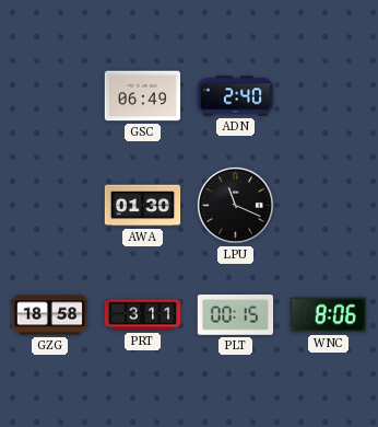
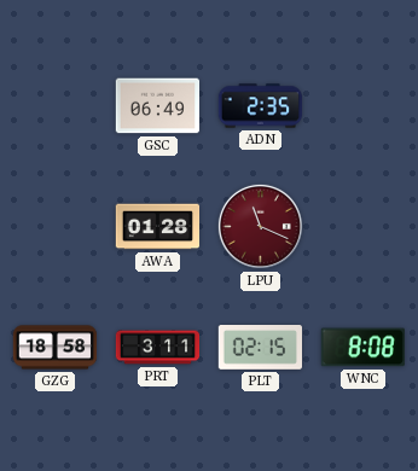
ADN: 2:40 -> 2:35
AWA: 01:30 -> 01:28
LPU dial: black -> burgundy
PLT: 00:15 -> 02:15
WNC: 8:06 -> 8:08
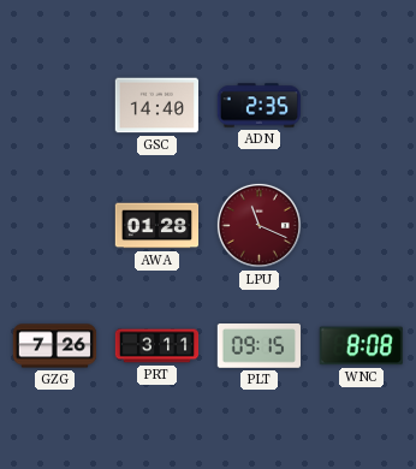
GSC: 06:49 -> 14:40
GZG: 18:58 -> 7:26
PLT: 02:15 -> 09:15
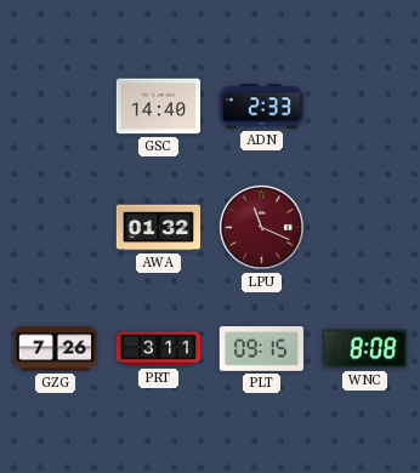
ADN: 2:35 -> 2:33
AWA: 01:28 -> 01:32
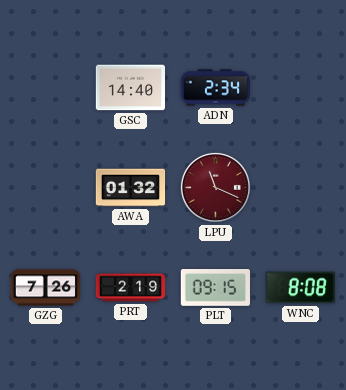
ADN: 2:33 -> 2:34
PRT: 3:11 -> 2:19
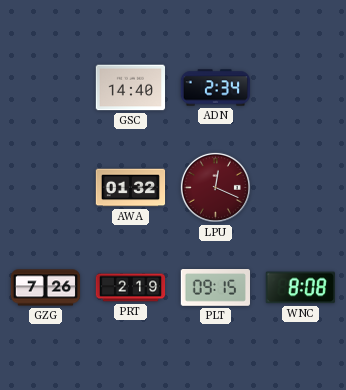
LPU: 11:19 -> 12:19
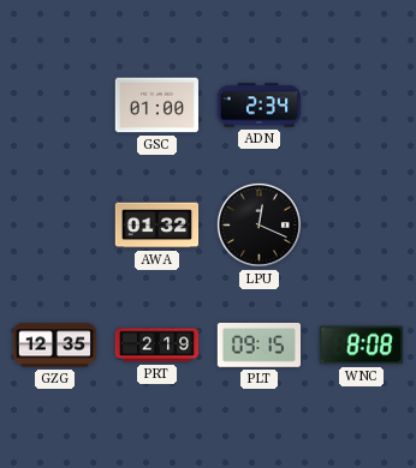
GSC: 14:40 -> 01:00
LPU dial: burgundy -> black
GZG: 7:26 -> 12:35
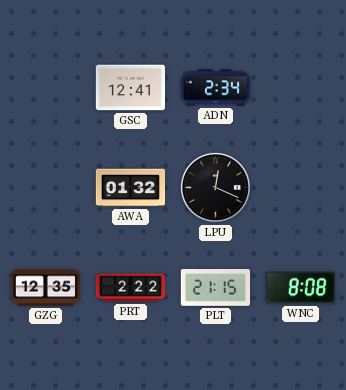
GSC: 01:00 -> 12:41
PRT: 2:19 -> 2:22
PLT: 09:15 -> 21:15
